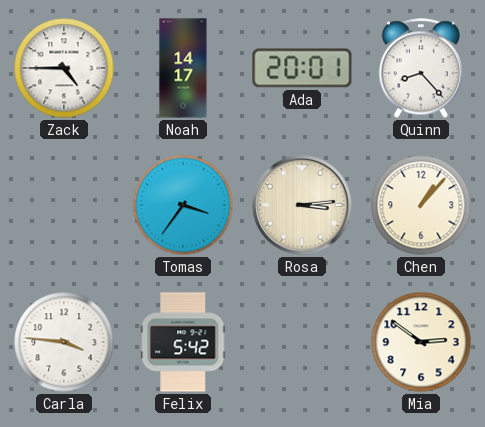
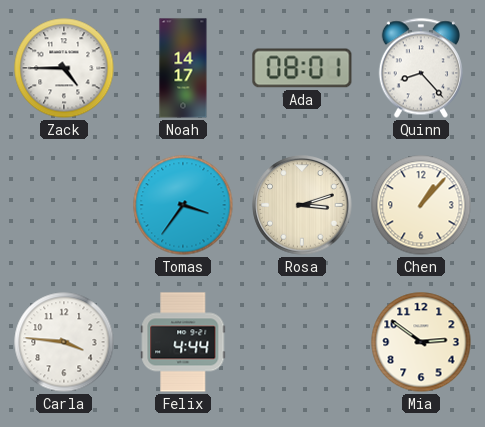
Ada: 20:01 -> 08:01
Rosa: 3:14 -> 3:12
Felix: 5:42 -> 4:44
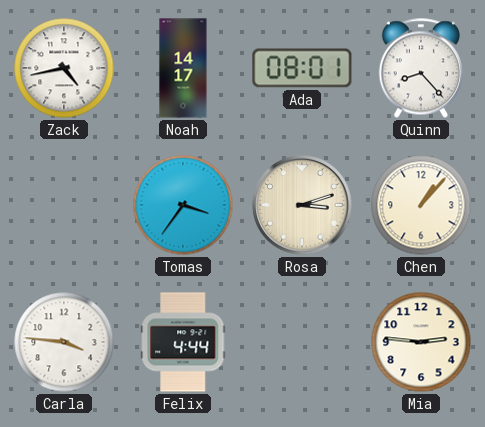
Zack: 4:45 -> 4:43
Mia: 2:51 -> 2:46
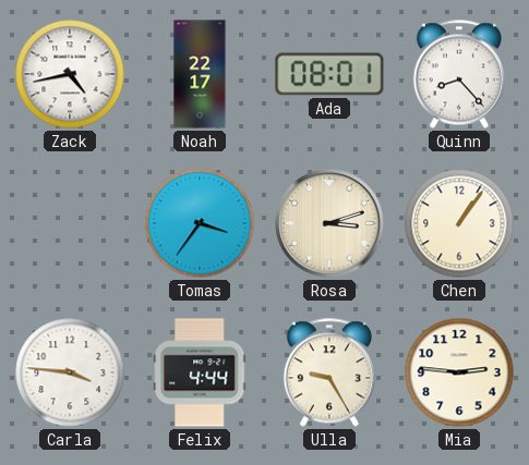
Noah: 14:17 -> 22:17
Chen: 1:07 -> 1:06
Ulla: none -> 9:25
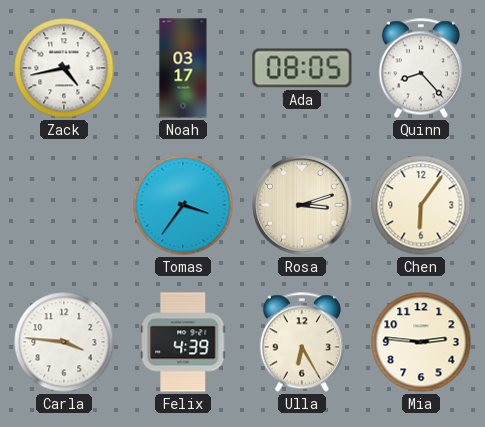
Noah: 22:17 -> 03:17
Ada: 08:01 -> 08:05
Chen: 1:06 -> 6:06
Felix: 4:44 -> 4:39
Ulla: 9:25 -> 6:25
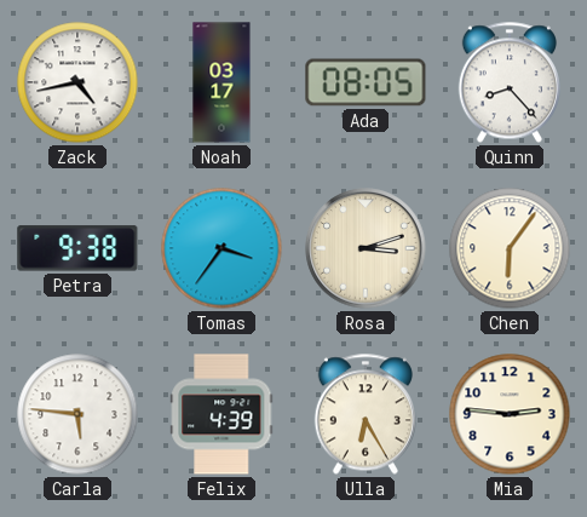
Petra: none -> 9:38
Carla: 3:46 -> 5:46
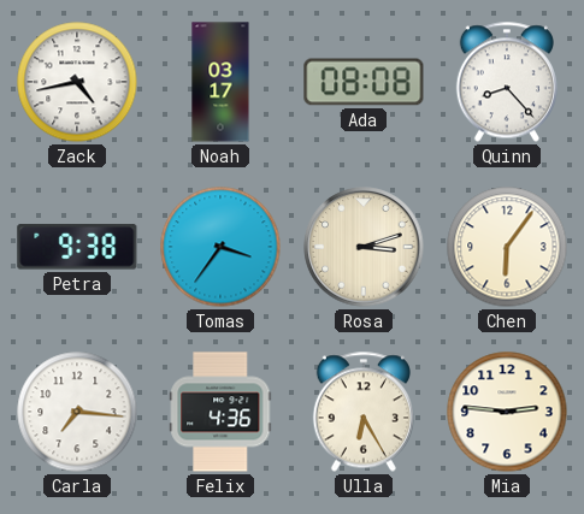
Ada: 08:05 -> 08:08
Carla: 5:46 -> 7:16
Felix: 4:39 -> 4:36
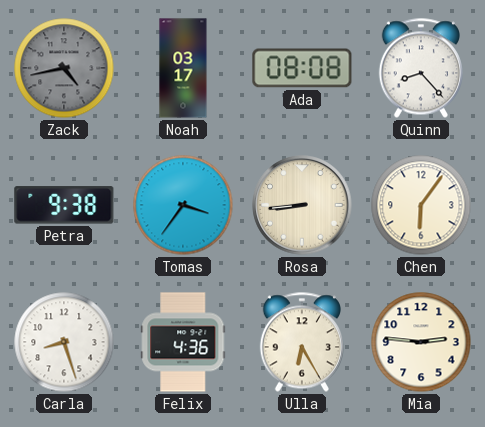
Zack dial: white -> grey
Rosa: 3:12 -> 8:44
Carla: 7:16 -> 8:27
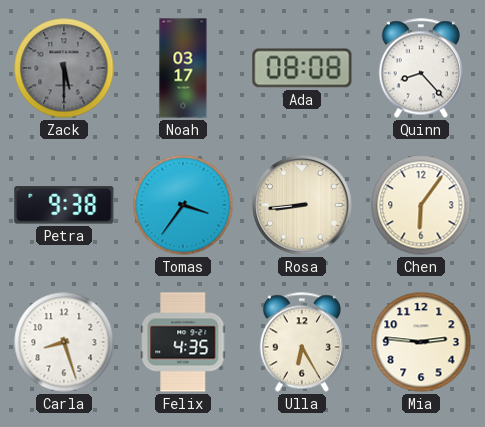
Zack: 4:43 -> 5:30
Felix: 4:36 -> 4:35
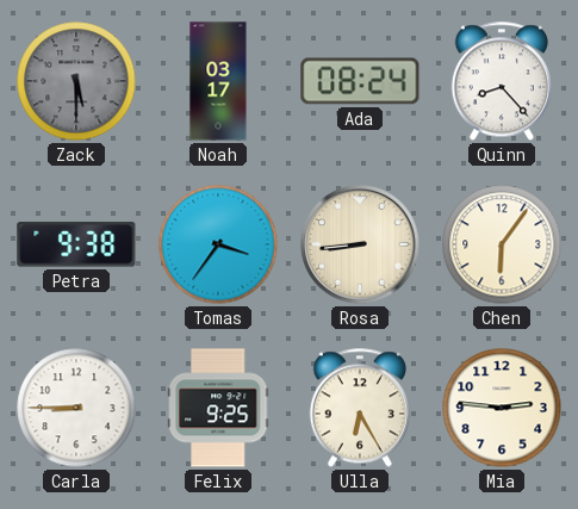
Ada: 08:08 -> 08:24
Carla: 8:27 -> 8:45
Felix: 4:35 -> 9:25
